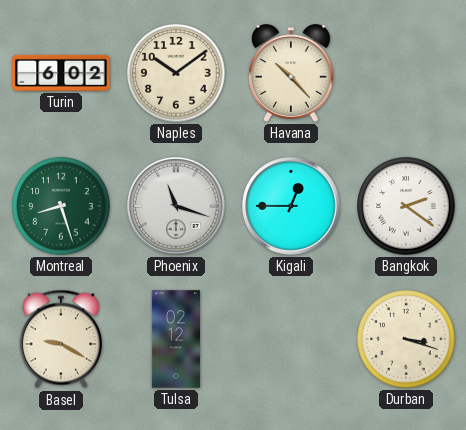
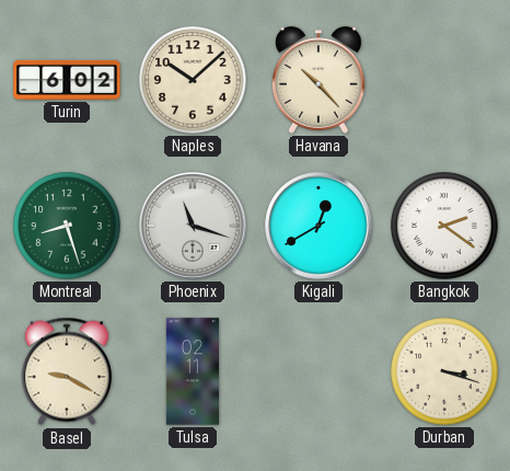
Naples: 10:09 -> 10:08
Kigali: 12:45 -> 12:40
Tulsa: 02:12 -> 02:11
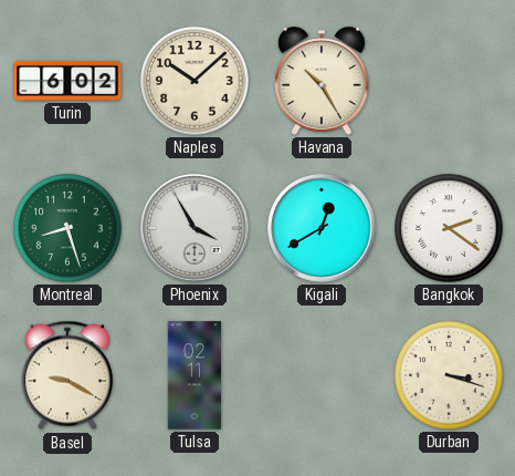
Havana: 10:23 -> 10:25
Phoenix: 11:18 -> 3:55
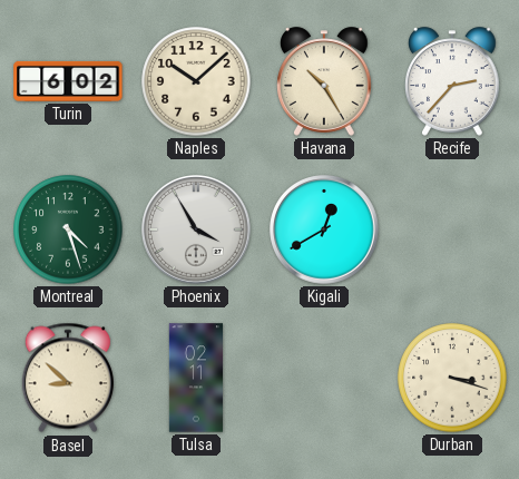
Recife: none -> 2:37
Montreal: 8:27 -> 4:27
Bangkok: 2:21 -> none
Basel: 9:20 -> 8:52
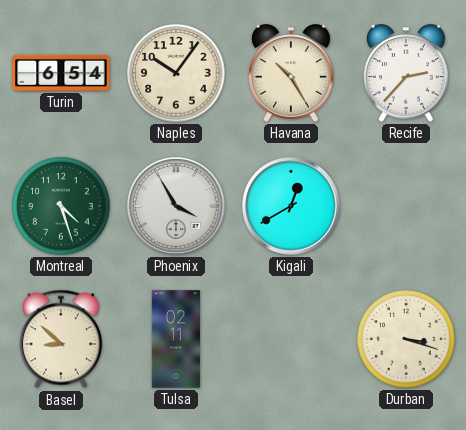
Turin: 6:02 -> 6:54
Naples: 10:08 -> 10:06
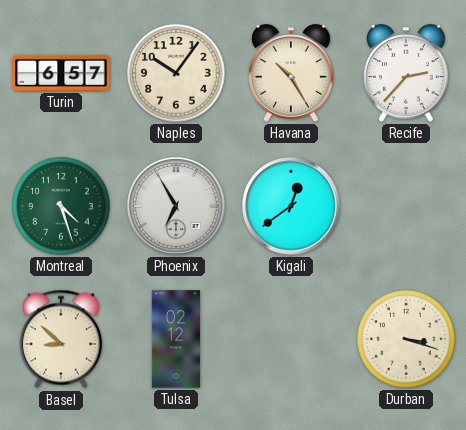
Turin: 6:54 -> 6:57
Phoenix: 3:55 -> 6:55
Kigali: 12:40 -> 12:39
Tulsa: 02:11 -> 02:12
